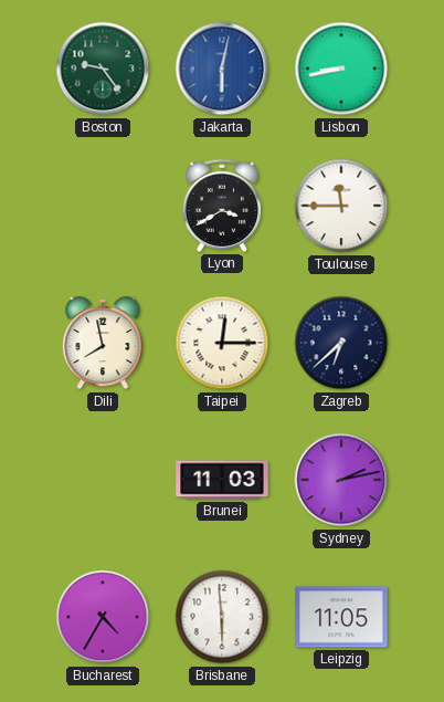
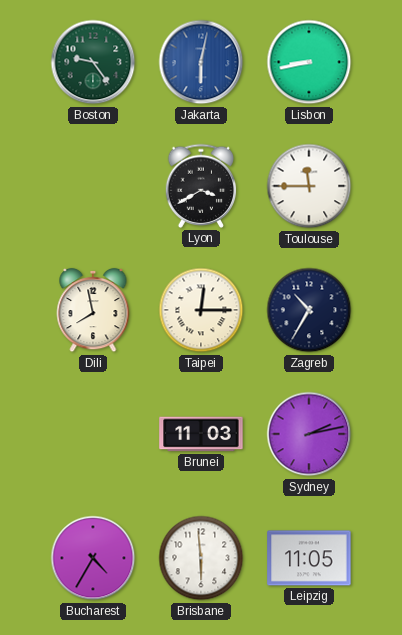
Zagreb: 6:38 -> 10:35
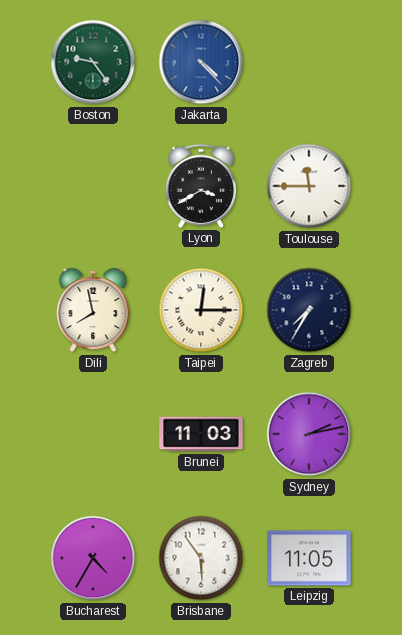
Jakarta: 6:02 -> 4:23
Lisbon: 8:43 -> none
Zagreb: 10:35 -> 7:35
Brisbane: 5:59 -> 5:54
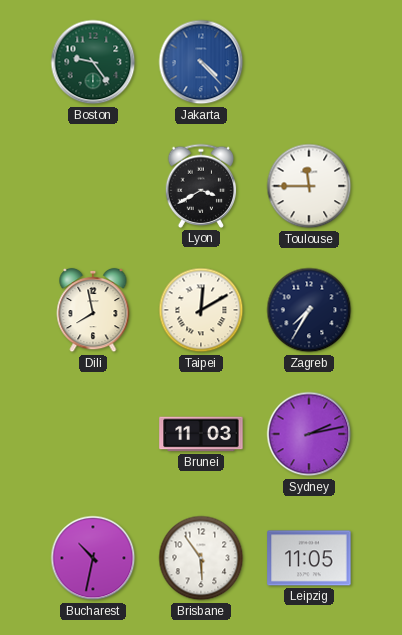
Taipei: 12:15 -> 12:10
Bucharest: 4:35 -> 10:32
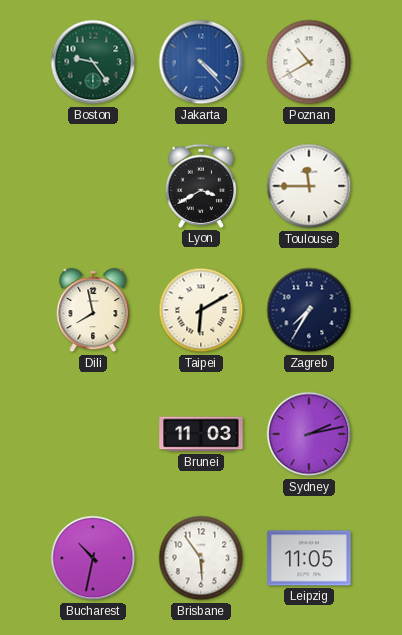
Poznan: none -> 10:40
Taipei: 12:10 -> 6:10
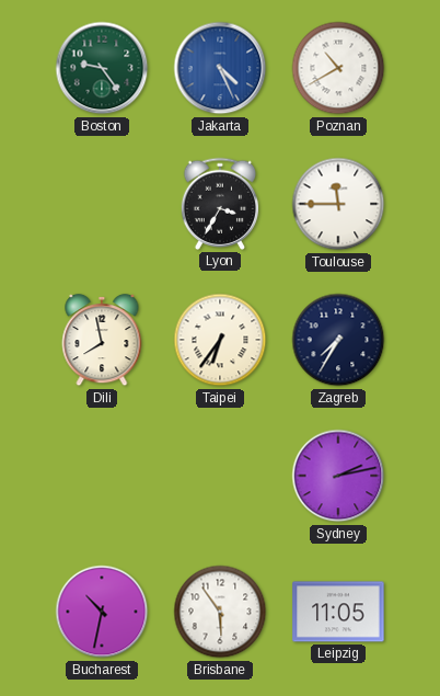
Jakarta: 4:23 -> 4:26
Lyon: 3:40 -> 3:35
Taipei: 6:10 -> 6:36
Brunei: 11:03 -> none
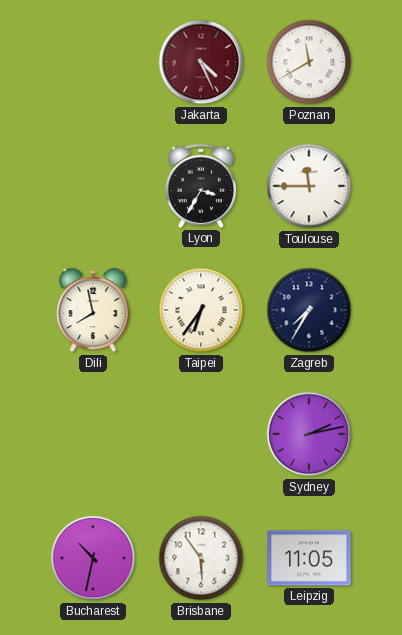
Boston: 9:24 -> none
Jakarta dial: blue -> burgundy
Poznan: 10:40 -> 11:40
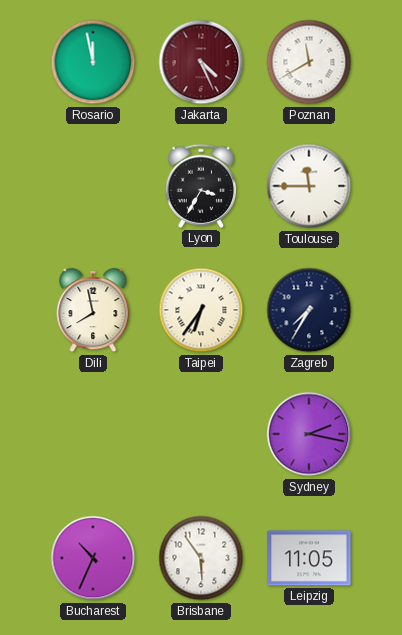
Rosario: none -> 11:58
Sydney: 2:13 -> 2:17
Bucharest: 10:32 -> 10:34
